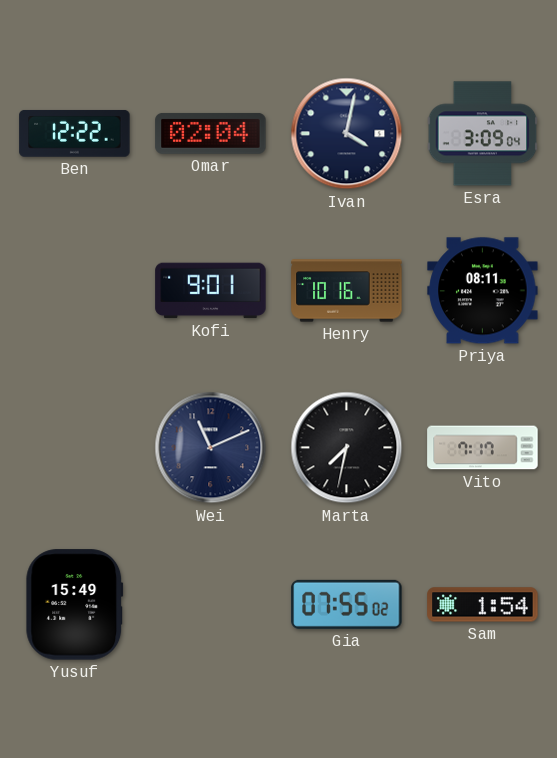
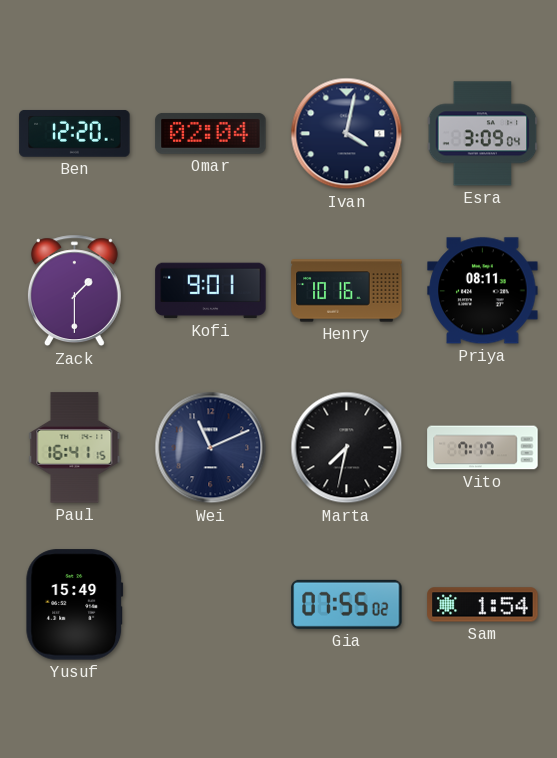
Ben: 12:22 -> 12:20
Zack: none -> 1:30
Paul: none -> 16:41
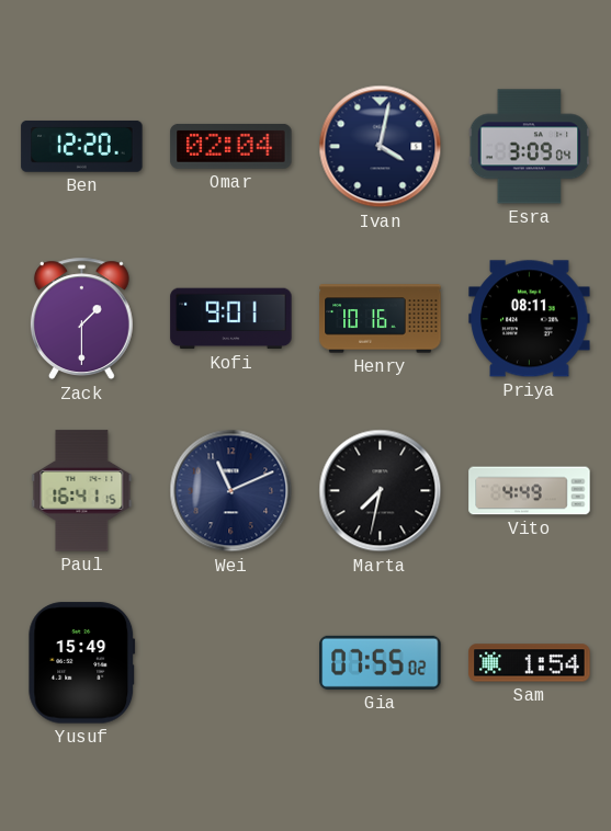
Vito: 7:17 -> 4:49
